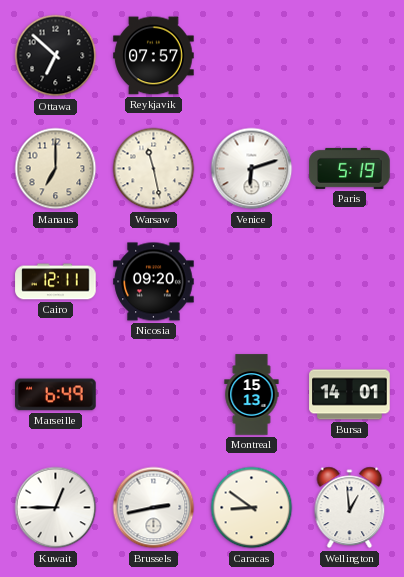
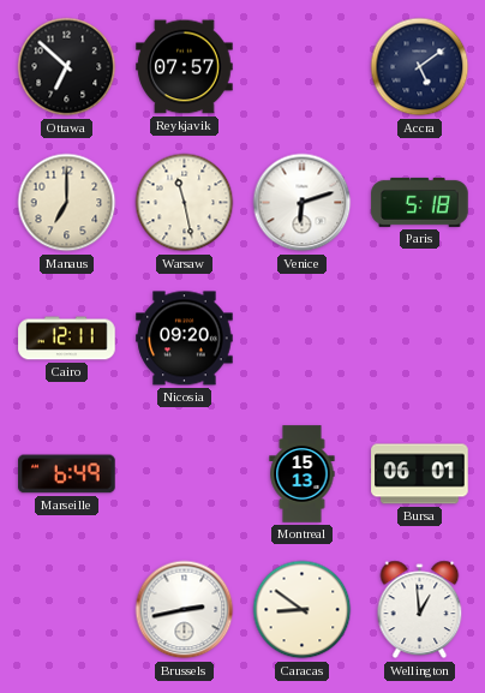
Accra: none -> 5:09
Paris: 5:19 -> 5:18
Bursa: 14:01 -> 06:01
Kuwait: 12:45 -> none
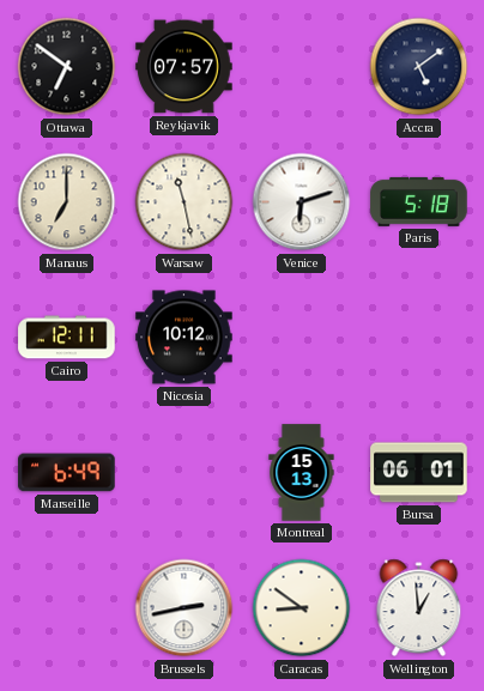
Ottawa: 6:52 -> 6:51
Nicosia: 09:20 -> 10:12
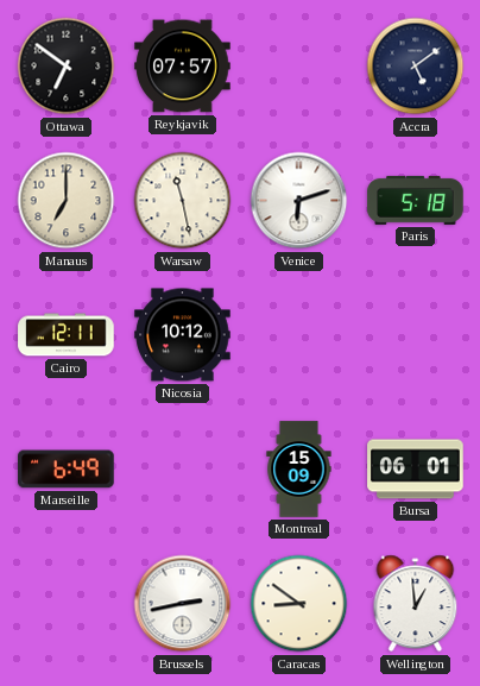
Montreal: 15:13 -> 15:09
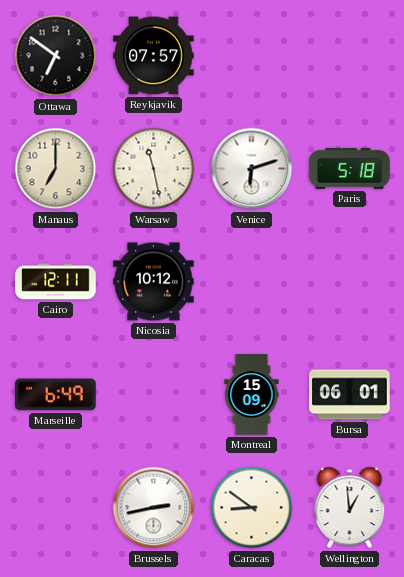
Accra: 5:09 -> none
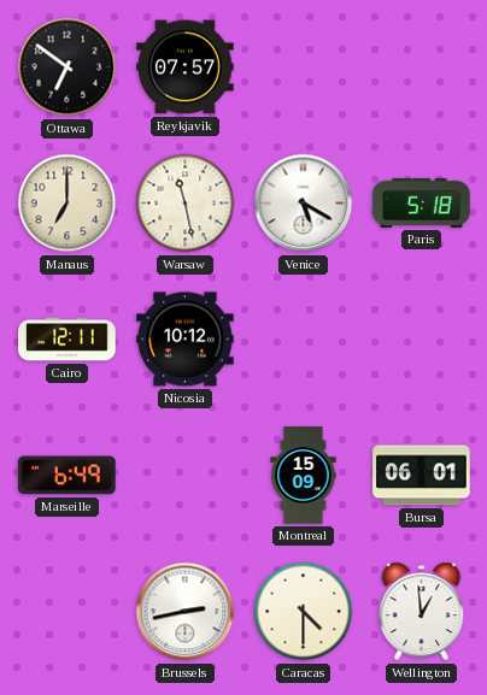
Venice: 6:12 -> 5:20
Caracas: 8:51 -> 4:30
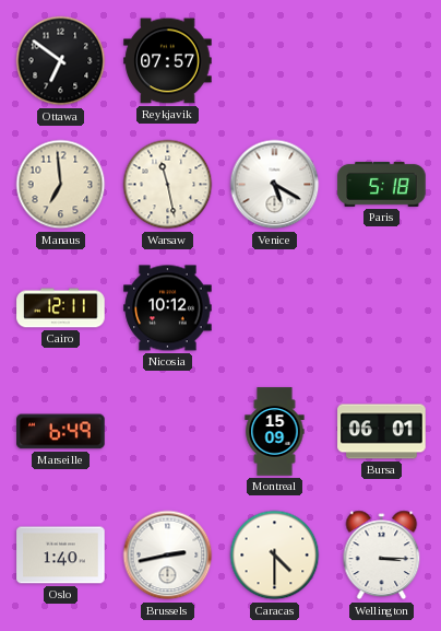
Manaus: 7:00 -> 6:59
Oslo: none -> 1:40
Wellington: 12:59 -> 3:15
